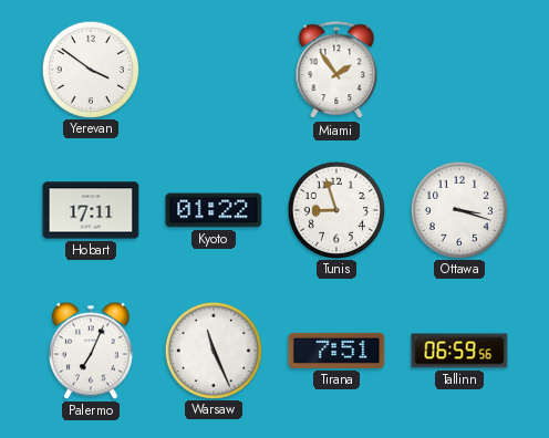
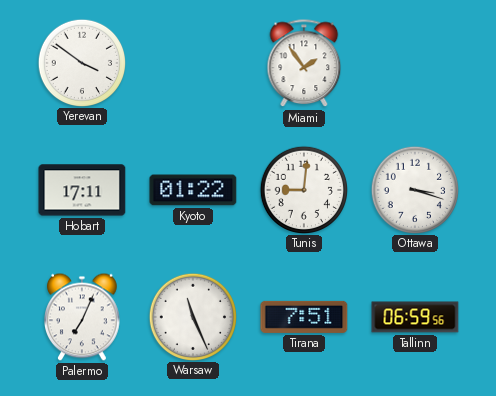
Tunis: 8:57 -> 9:01
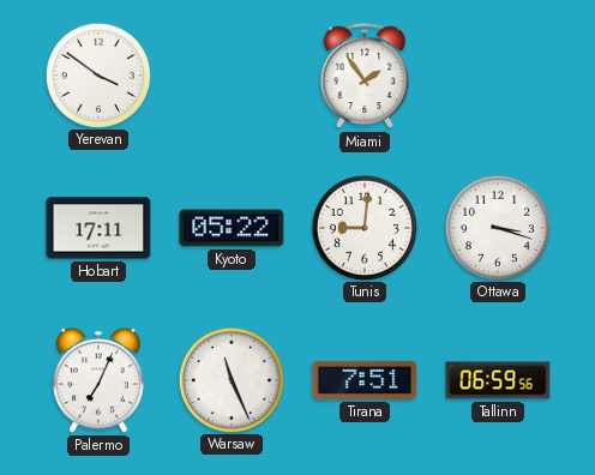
Kyoto: 01:22 -> 05:22
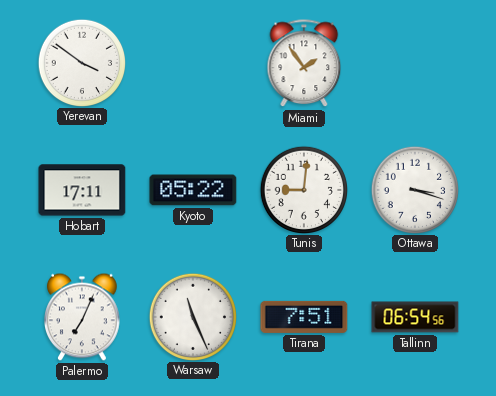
Tallinn: 06:59 -> 06:54
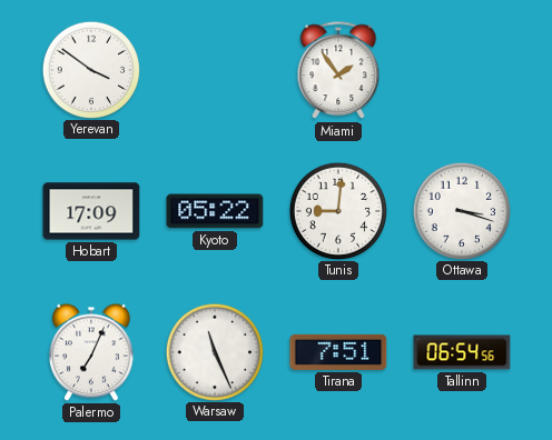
Hobart: 17:11 -> 17:09
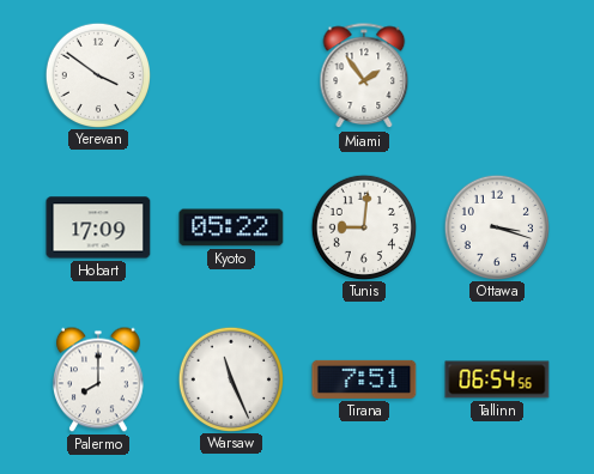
Palermo: 7:04 -> 8:00
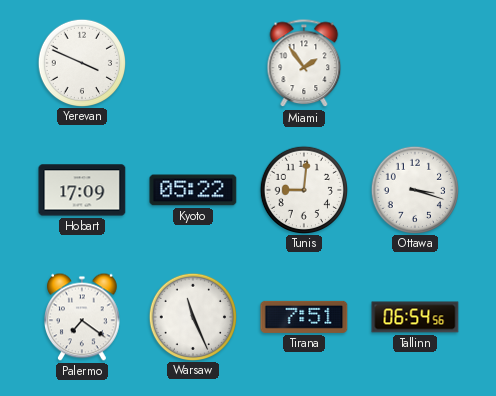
Yerevan: 3:51 -> 3:49
Palermo: 8:00 -> 7:21
